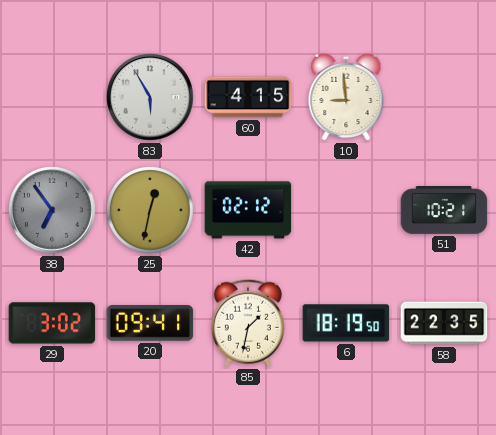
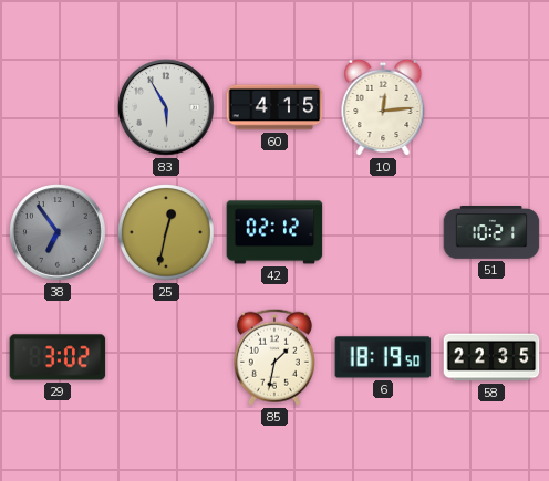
10: 8:59 -> 12:14
20: 09:41 -> none
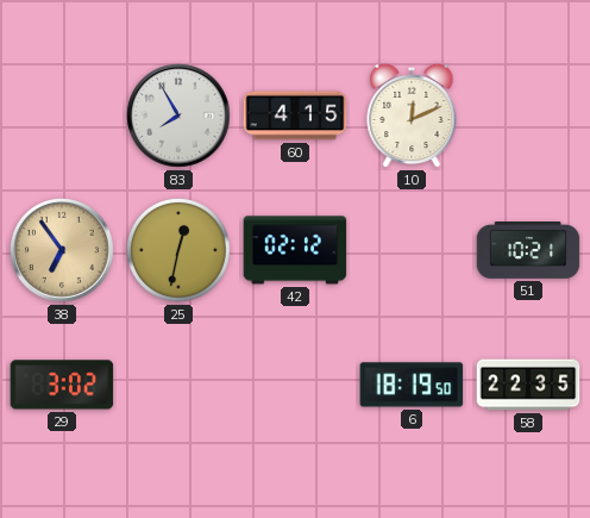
83: 5:55 -> 7:55
10: 12:14 -> 12:11
38 dial: grey -> champagne
85: 1:32 -> none
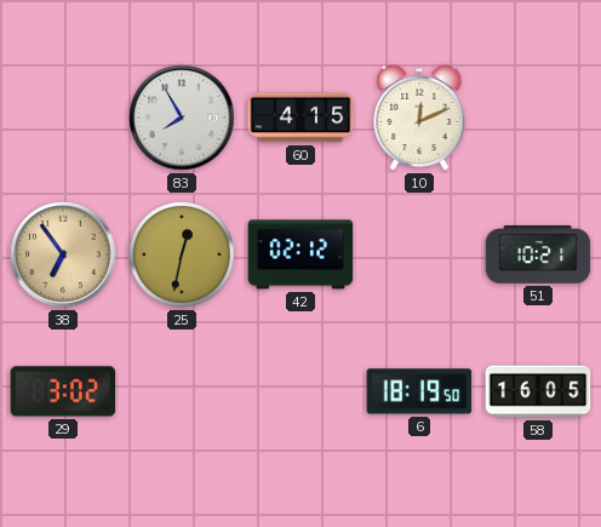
58: 22:35 -> 16:05
